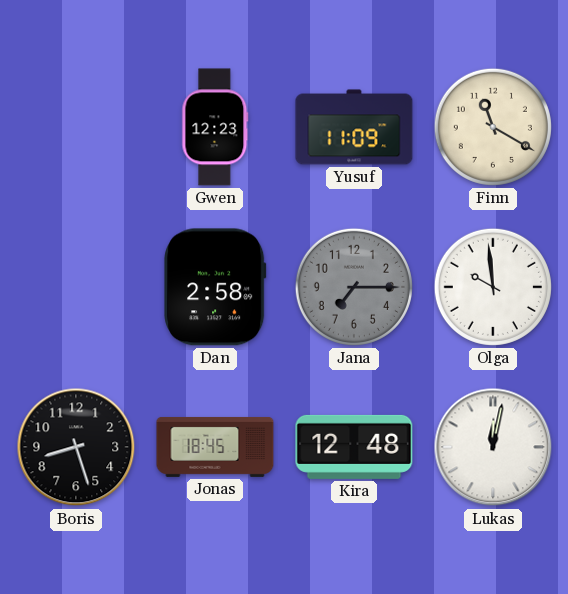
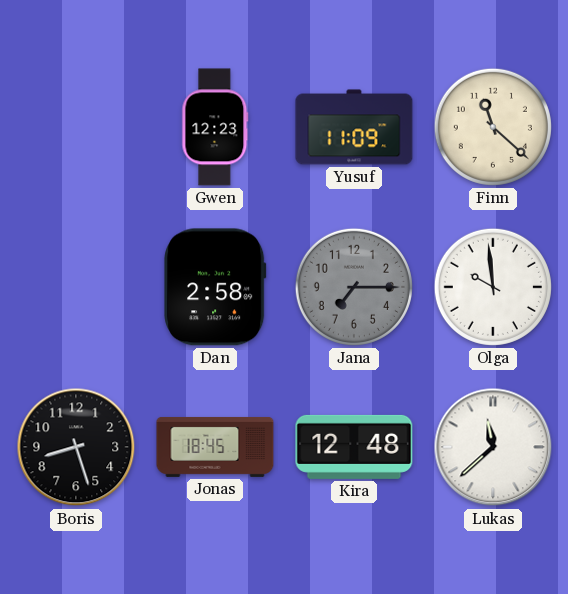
Finn: 11:20 -> 11:22
Lukas: 12:02 -> 11:38
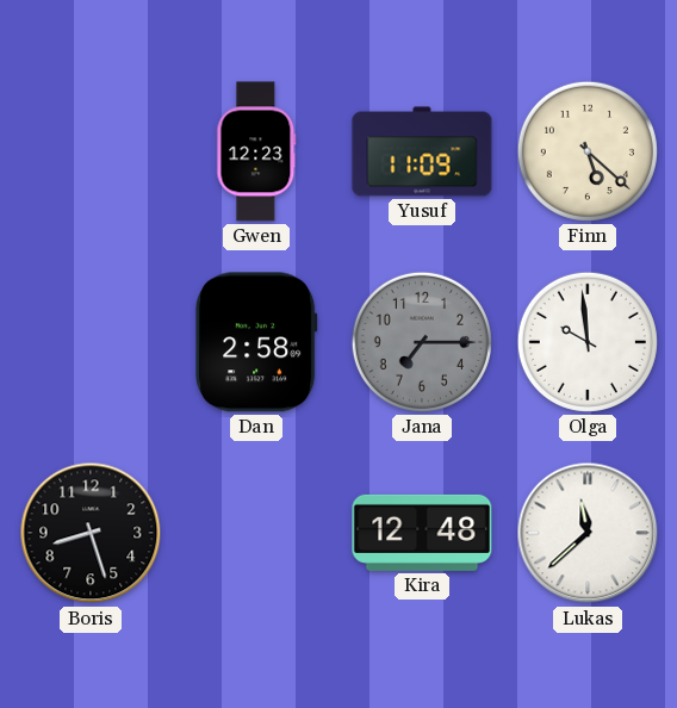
Finn: 11:22 -> 5:22
Jonas: 18:45 -> none
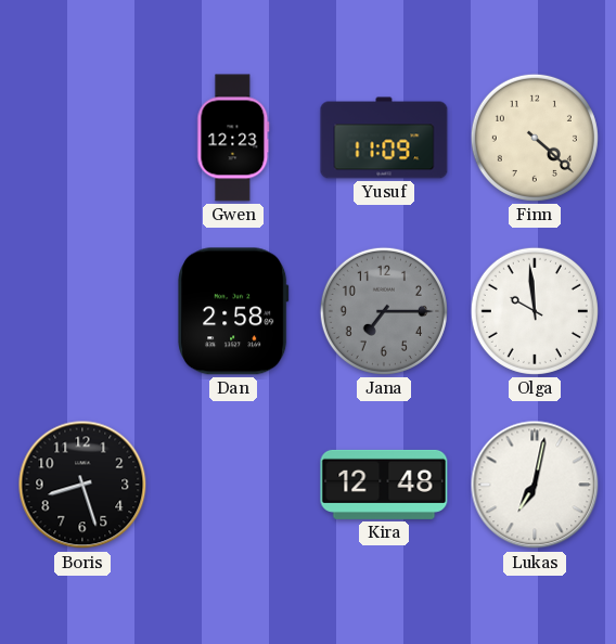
Finn: 5:22 -> 4:22
Lukas: 11:38 -> 7:02
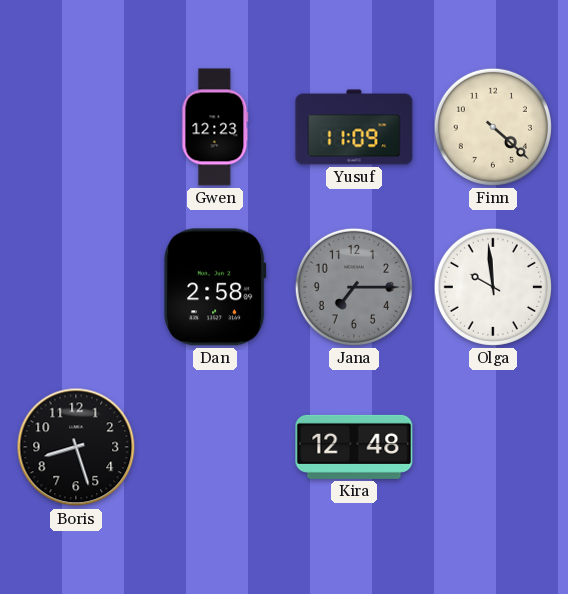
Lukas: 7:02 -> none
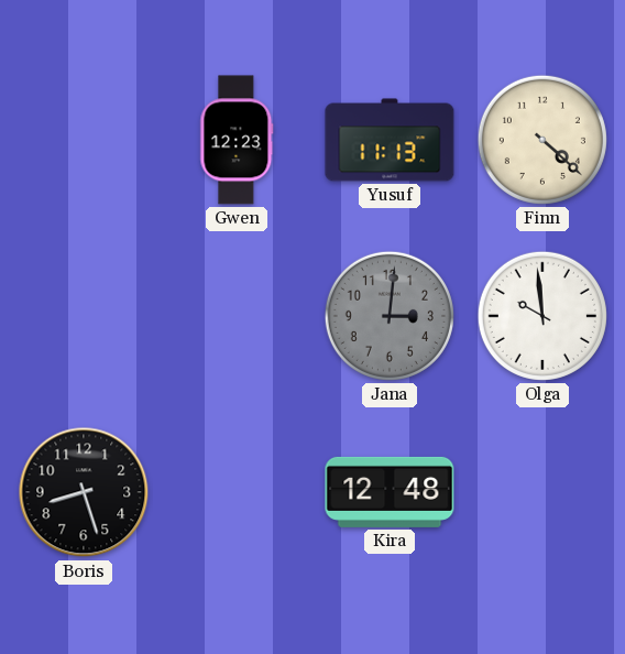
Yusuf: 11:09 -> 11:13
Dan: 2:58 -> none
Jana: 7:15 -> 3:01
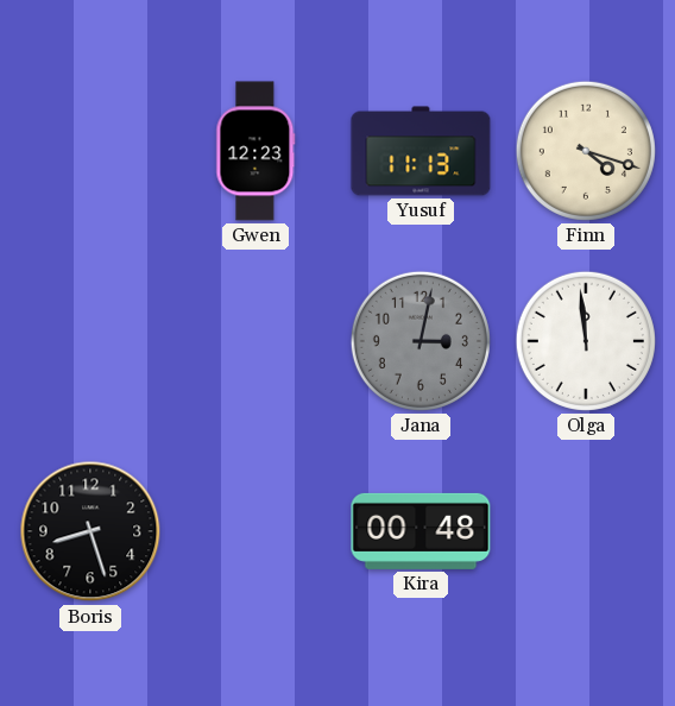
Finn: 4:22 -> 4:18
Jana: 3:01 -> 3:02
Olga: 9:59 -> 11:59
Kira: 12:48 -> 00:48
